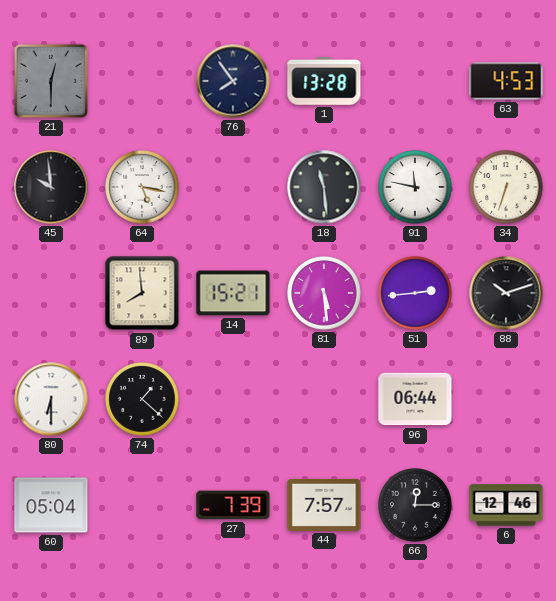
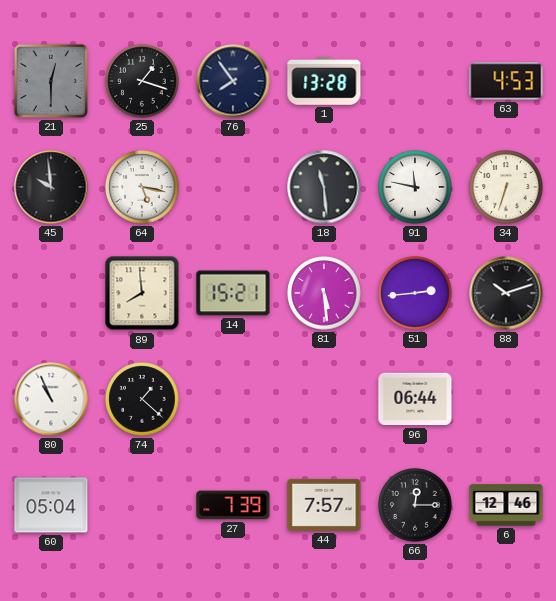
25: none -> 1:18
80: 6:30 -> 10:56
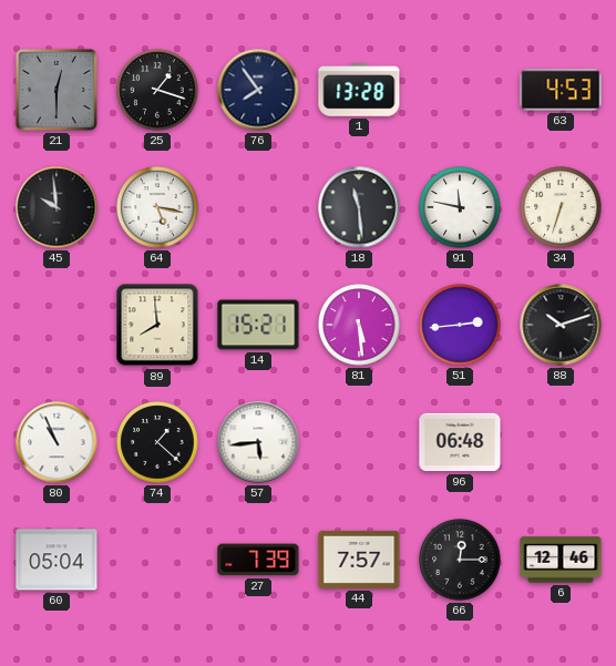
57: none -> 5:44
96: 06:44 -> 06:48
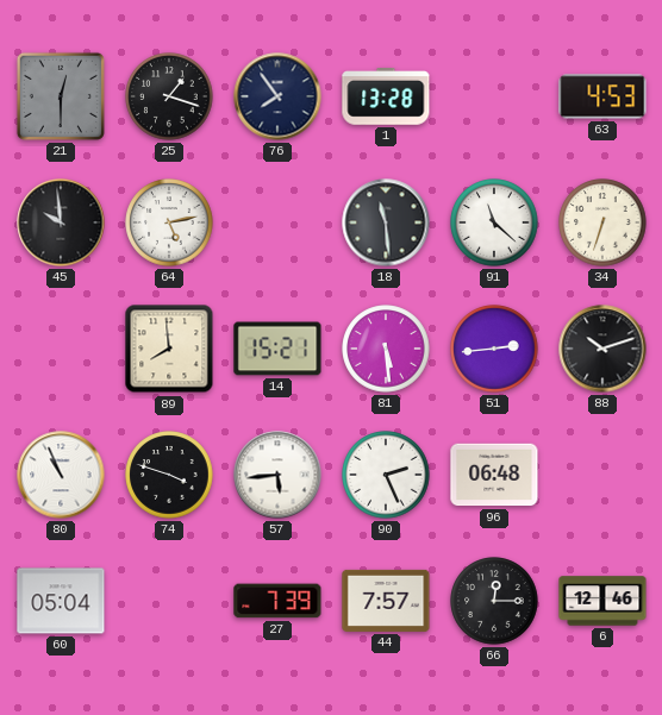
64: 5:17 -> 5:13
91: 11:47 -> 11:22
74: 1:22 -> 3:48
90: none -> 2:26
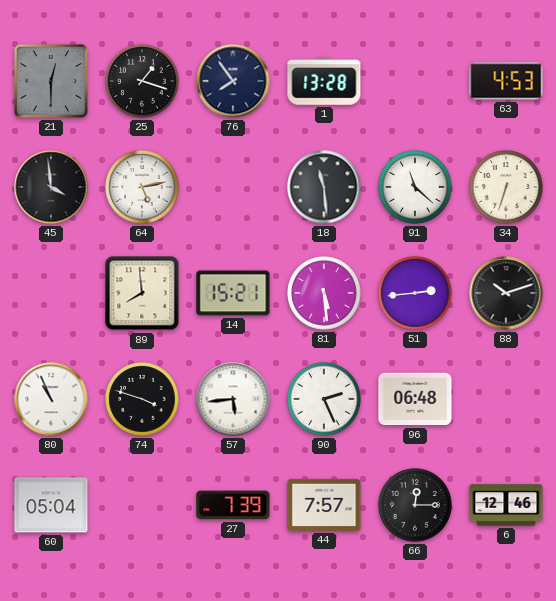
45: 9:59 -> 3:59
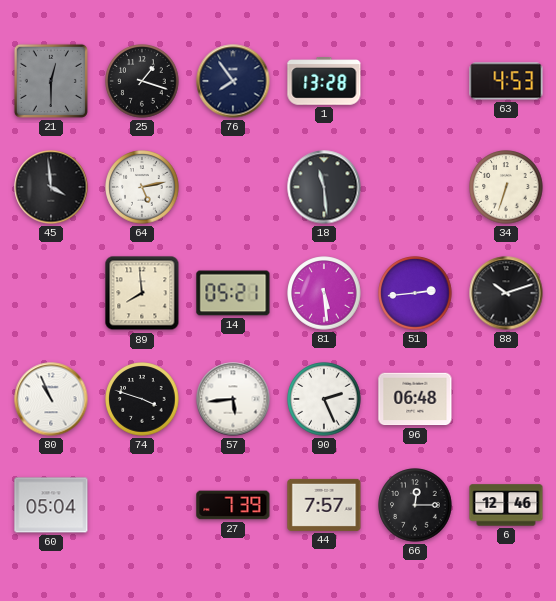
91: 11:22 -> none
14: 15:21 -> 05:21
